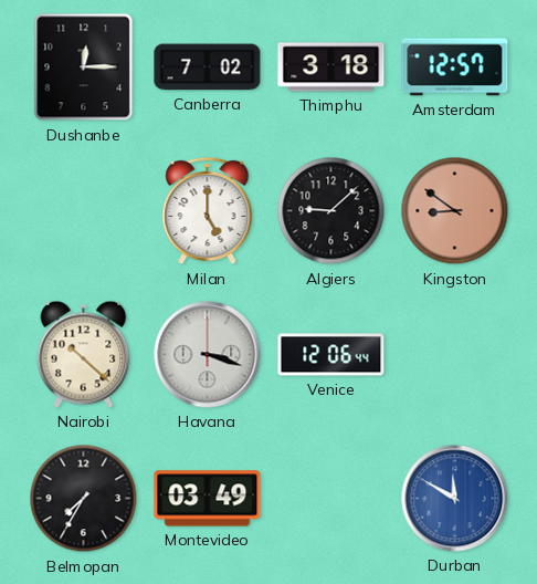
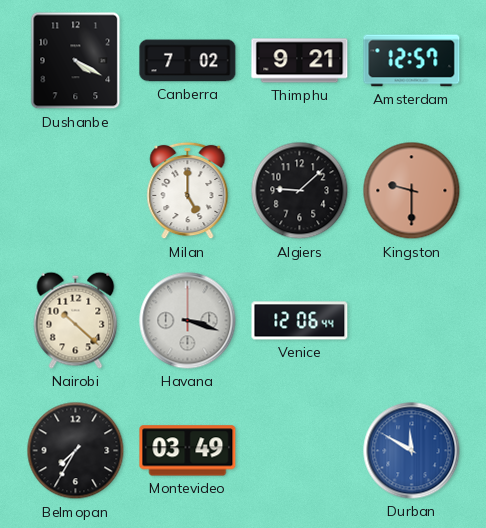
Dushanbe: 12:15 -> 4:20
Thimphu: 3:18 -> 9:21
Kingston: 8:51 -> 9:30
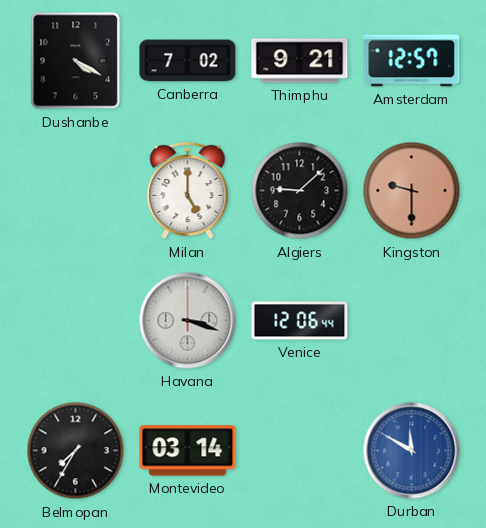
Nairobi: 10:22 -> none
Montevideo: 03:49 -> 03:14
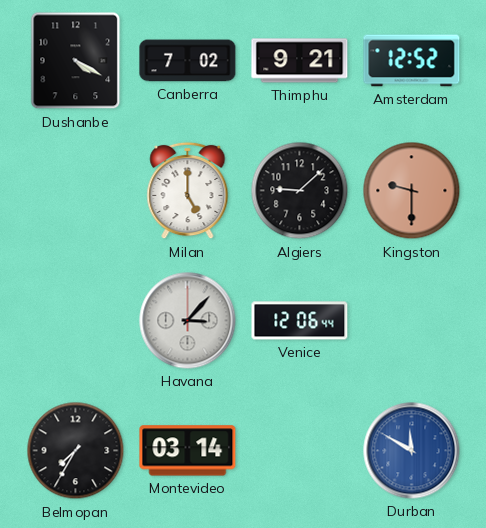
Amsterdam: 12:57 -> 12:52
Havana: 3:18 -> 3:07
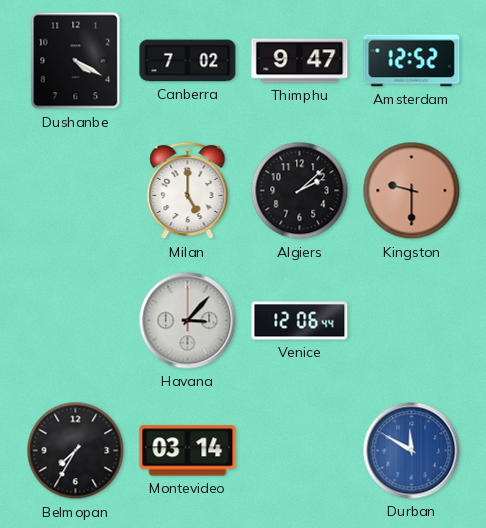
Thimphu: 9:21 -> 9:47
Algiers: 9:08 -> 2:08
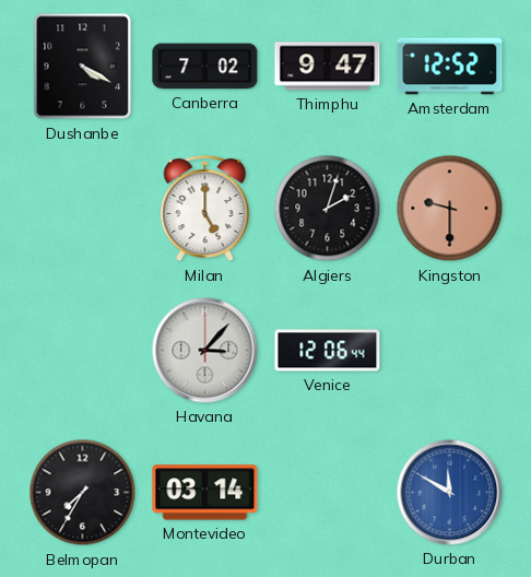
Algiers: 2:08 -> 2:03
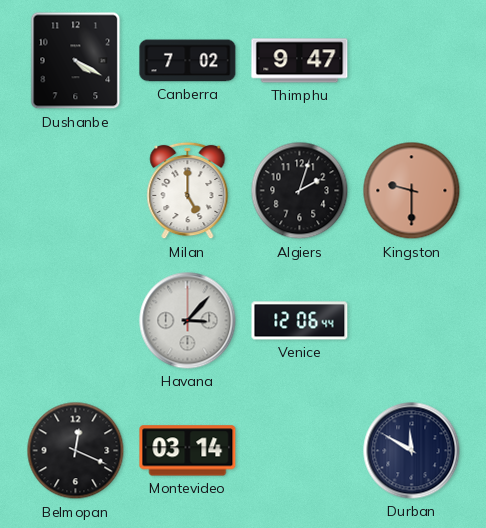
Amsterdam: 12:52 -> none
Belmopan: 7:35 -> 12:19
Durban dial: blue -> navy
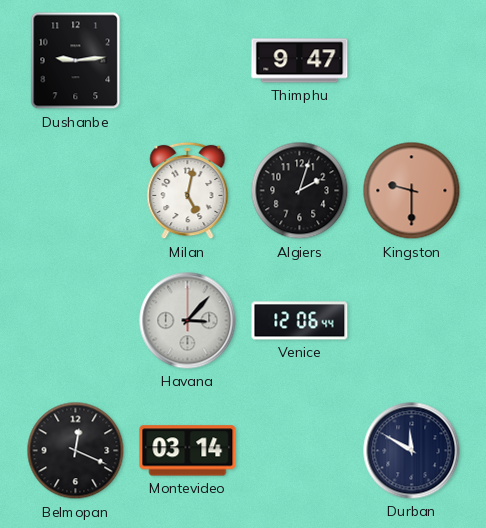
Dushanbe: 4:20 -> 9:14
Canberra: 7:02 -> none
Milan: 5:00 -> 5:02
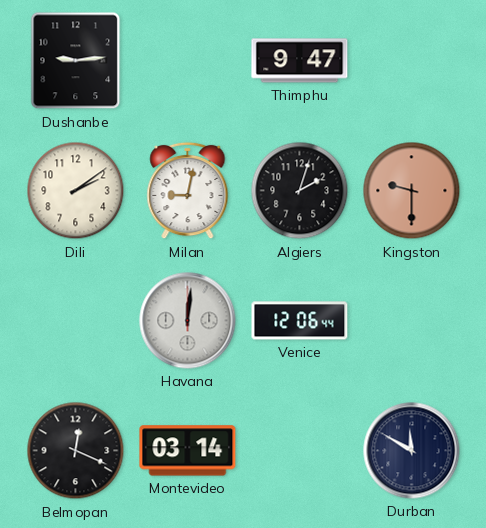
Dili: none -> 2:09
Milan: 5:02 -> 9:02
Havana: 3:07 -> 12:01
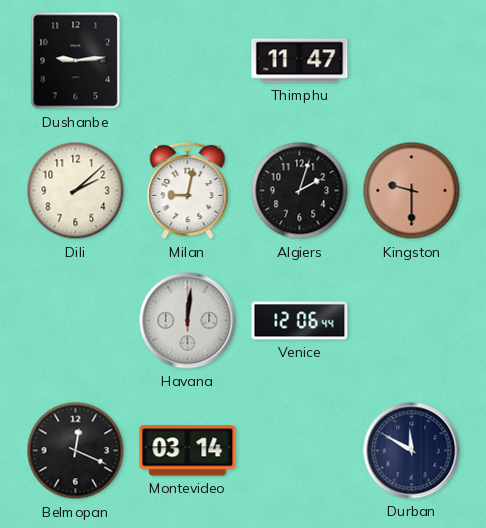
Thimphu: 9:47 -> 11:47
Dili: 2:09 -> 2:08
